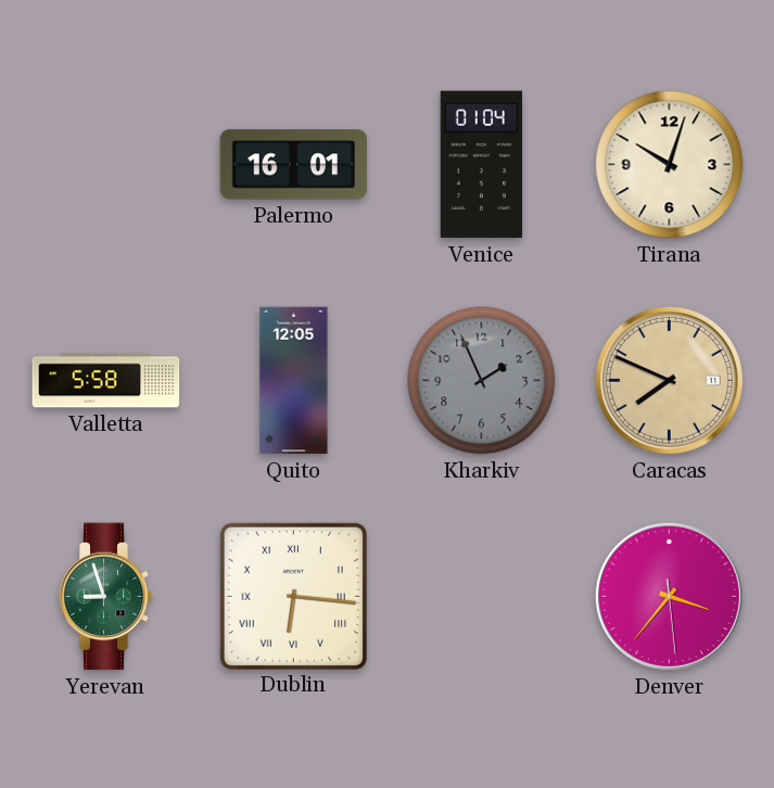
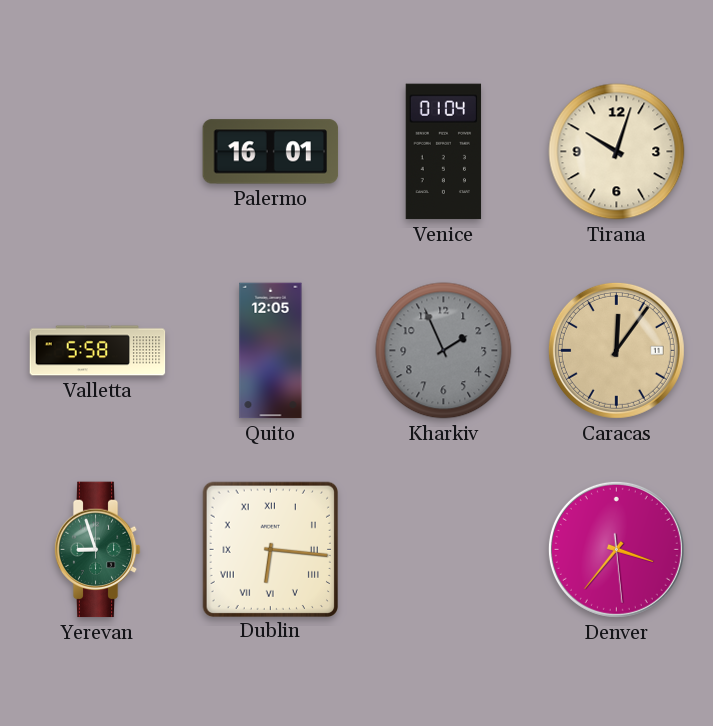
Caracas: 7:49 -> 12:06
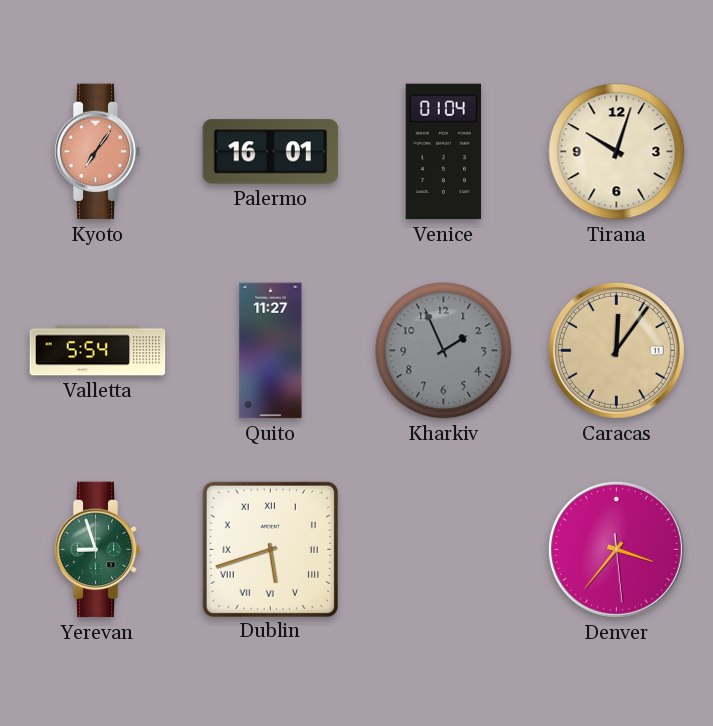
Kyoto: none -> 7:06
Valletta: 5:58 -> 5:54
Quito: 12:05 -> 11:27
Dublin: 6:16 -> 5:42
